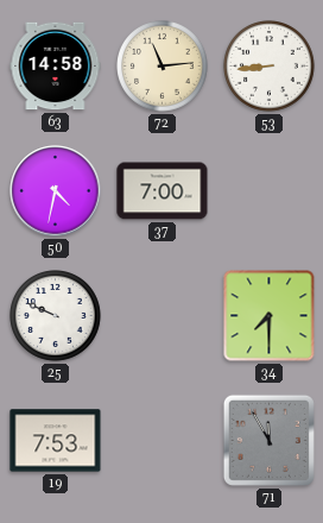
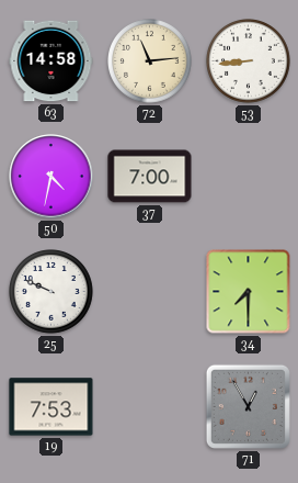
71: 11:55 -> 12:55
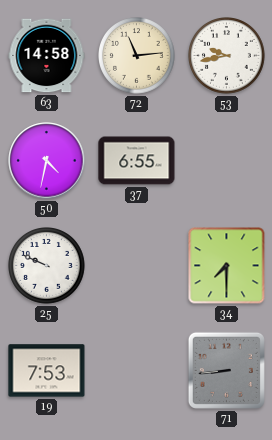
53: 8:44 -> 9:43
37: 7:00 -> 6:55
71: 12:55 -> 8:44
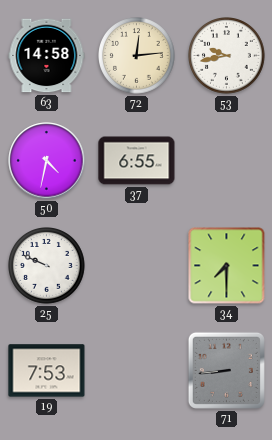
72: 11:14 -> 12:14
